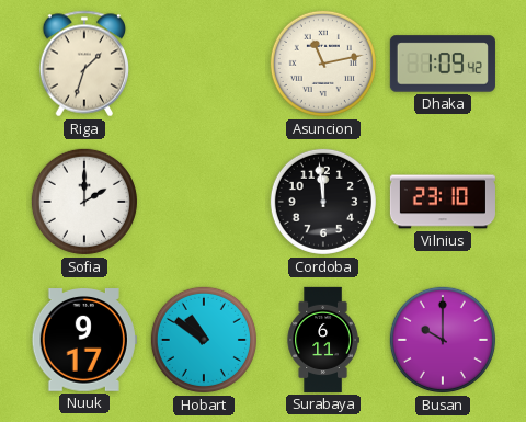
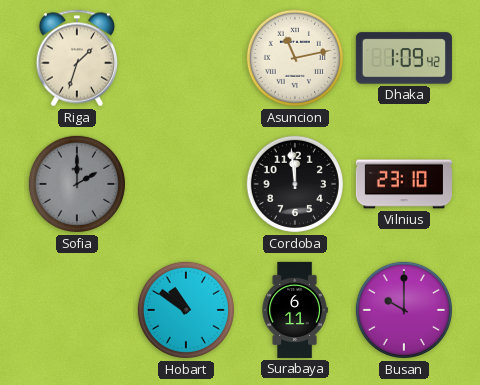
Sofia dial: white -> grey
Nuuk: 9:17 -> none
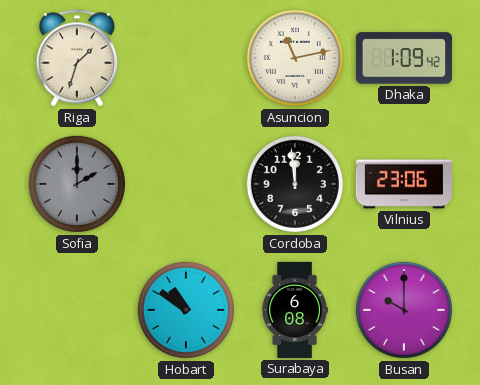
Vilnius: 23:10 -> 23:06
Surabaya: 6:11 -> 6:08
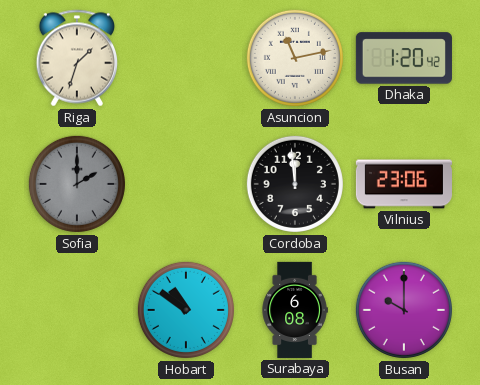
Dhaka: 1:09 -> 1:20
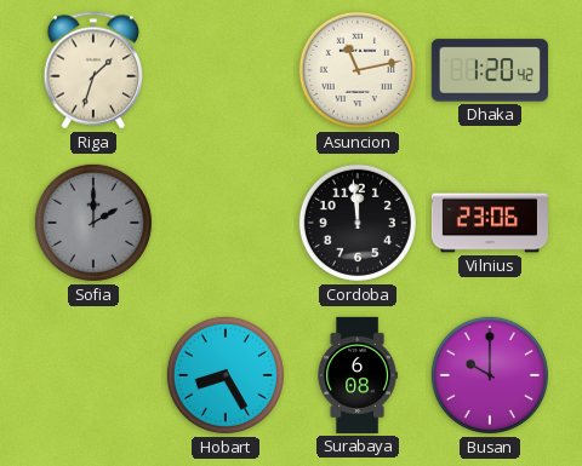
Hobart: 10:51 -> 8:25
